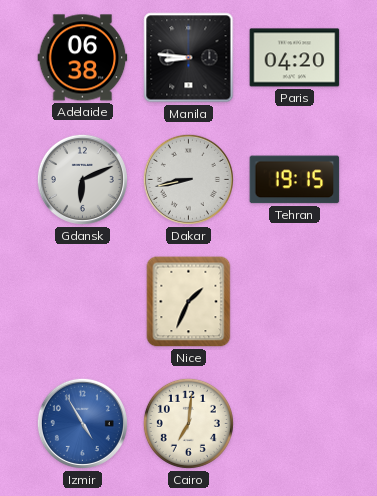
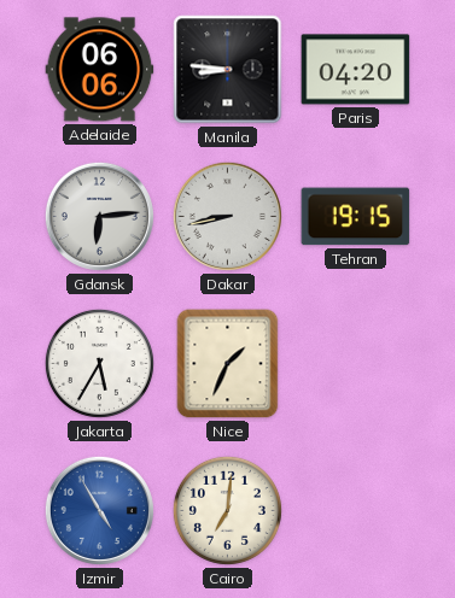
Adelaide: 06:38 -> 06:06
Gdansk: 6:11 -> 6:14
Jakarta: none -> 5:35
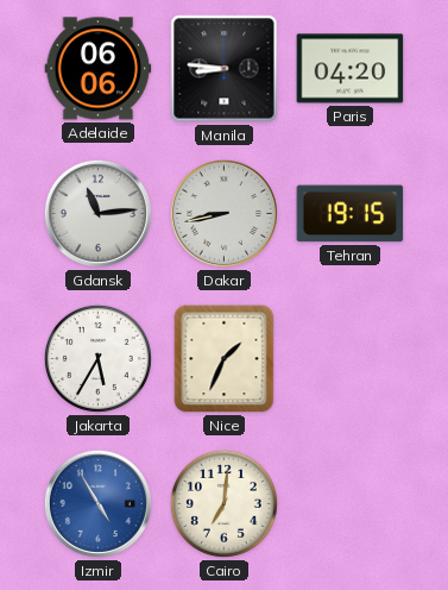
Gdansk: 6:14 -> 11:14
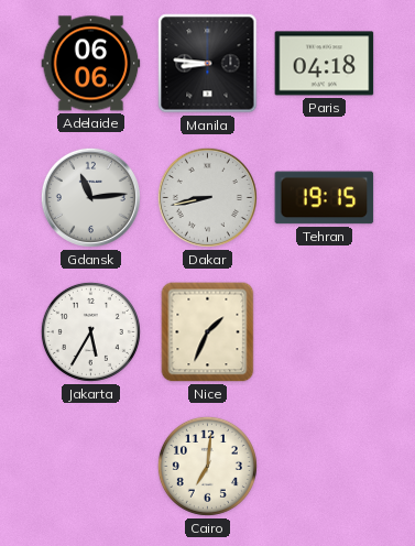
Paris: 04:20 -> 04:18
Izmir: 4:55 -> none
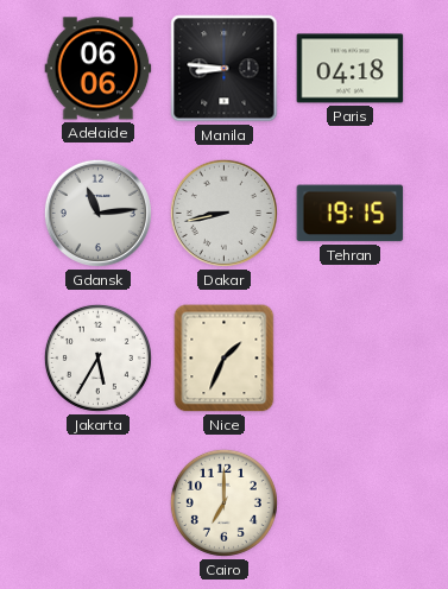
Cairo: 7:01 -> 7:00
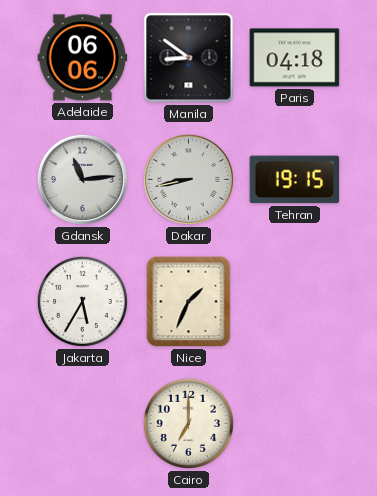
Manila: 8:46 -> 8:51
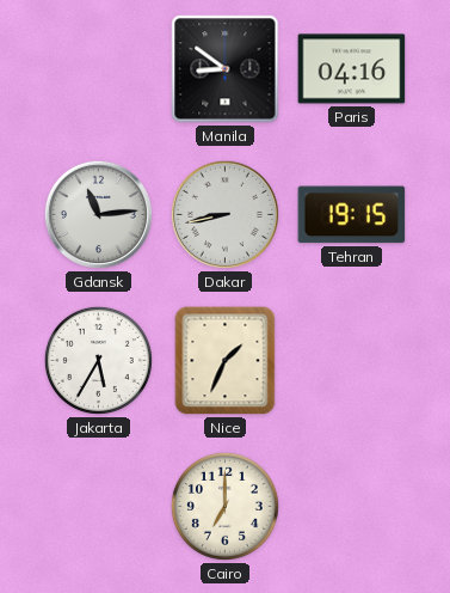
Adelaide: 06:06 -> none
Paris: 04:18 -> 04:16
